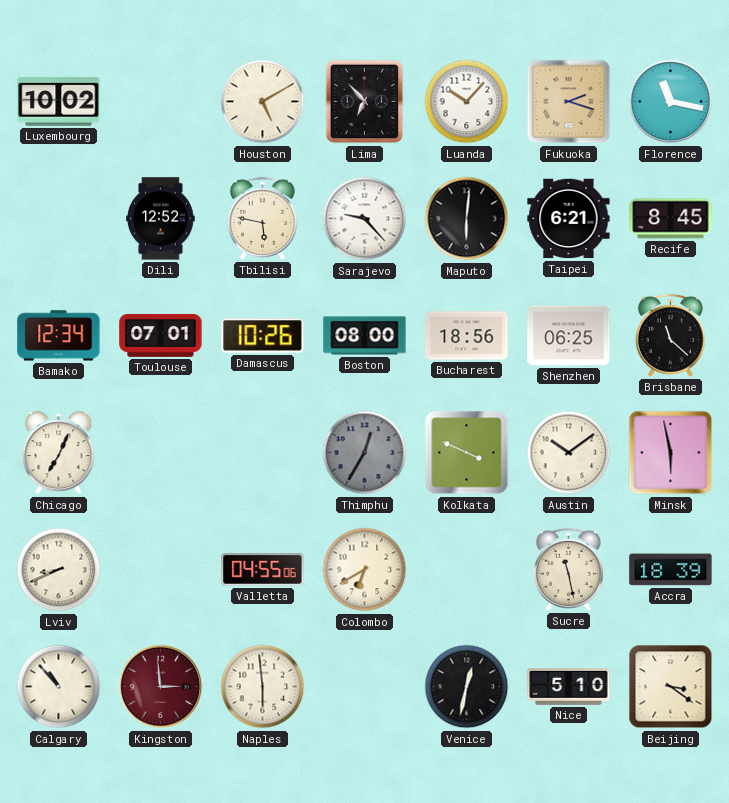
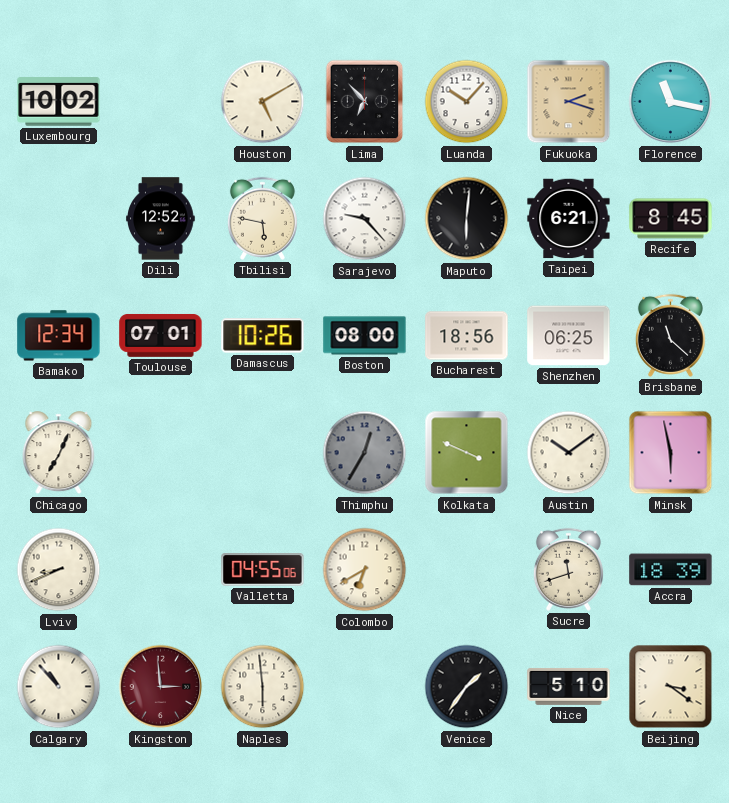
Sucre: 11:28 -> 11:42
Venice: 12:32 -> 1:36
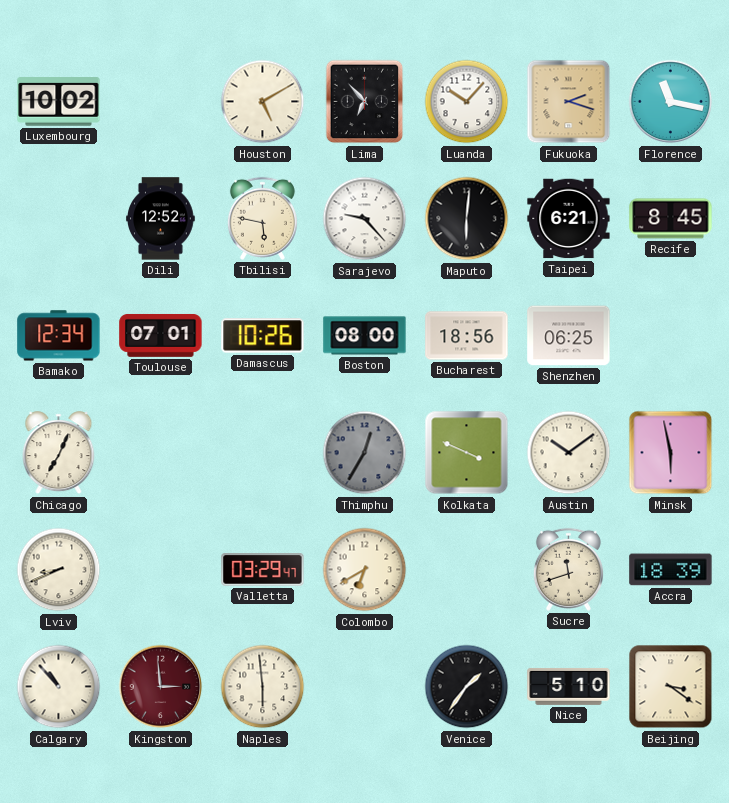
Brisbane: 11:22 -> none
Valletta: 04:55 -> 03:29
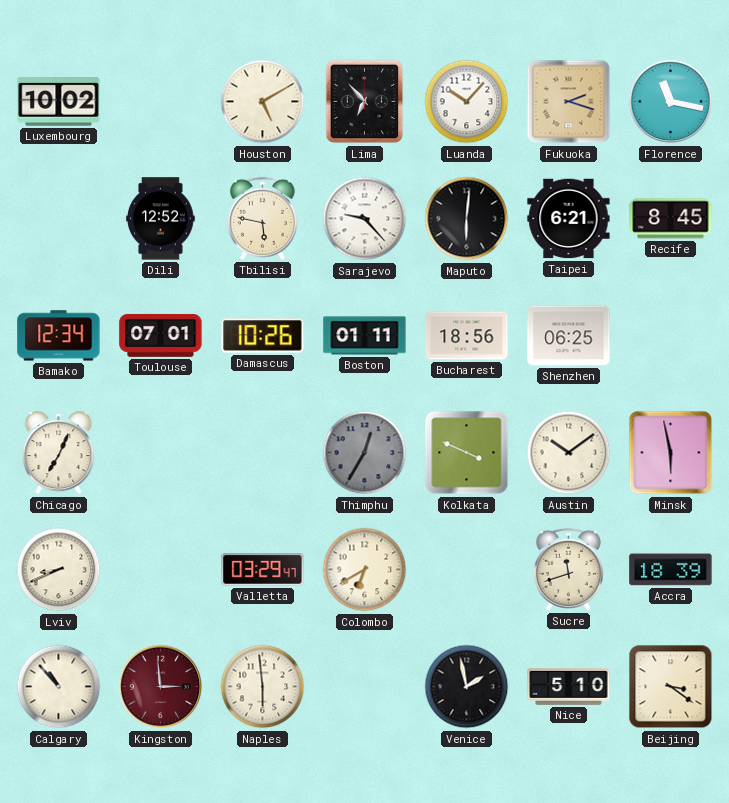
Boston: 08:00 -> 01:11
Venice: 1:36 -> 1:58
